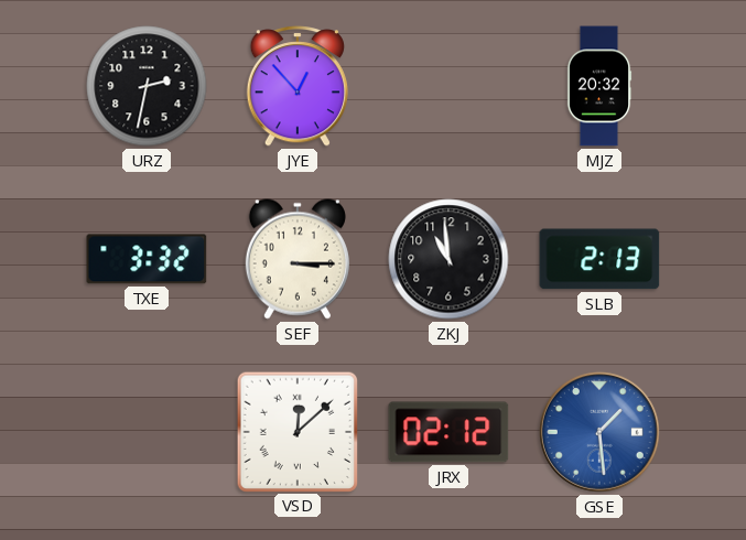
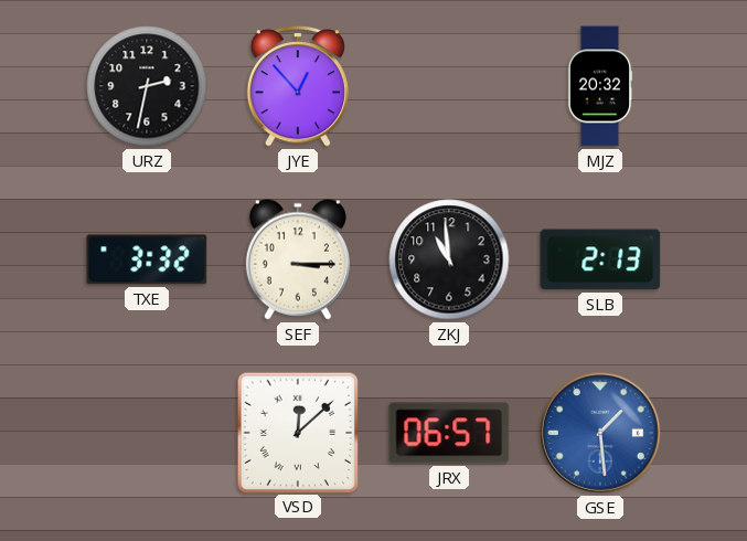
JRX: 02:12 -> 06:57
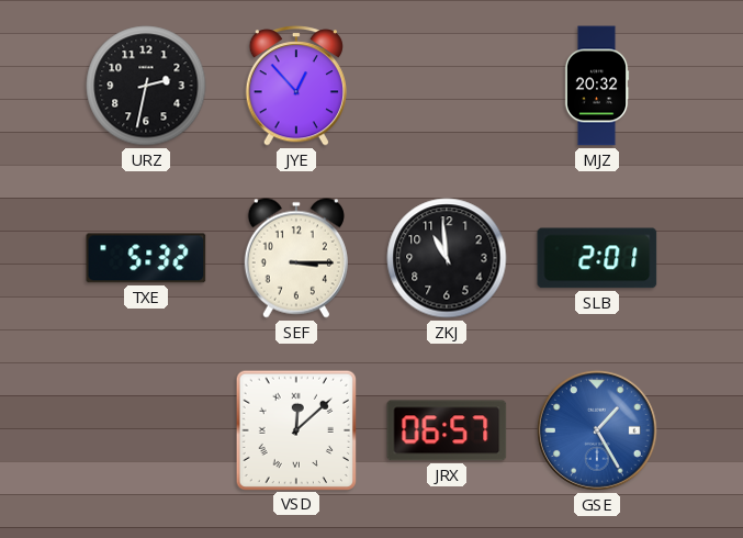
TXE: 3:32 -> 5:32
SLB: 2:13 -> 2:01
GSE: 1:29 -> 1:25
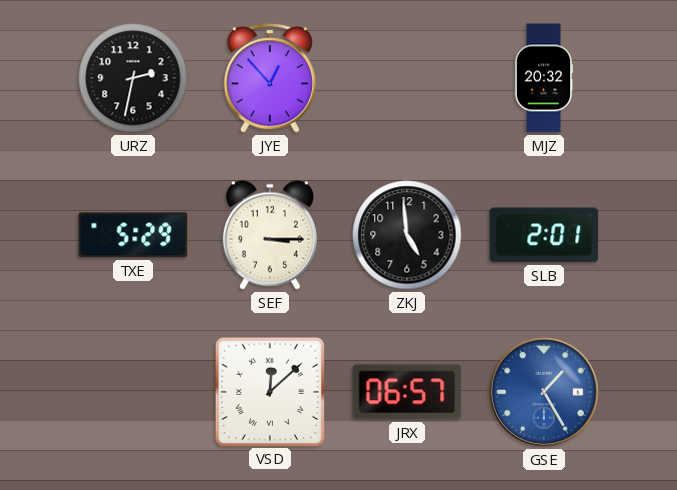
TXE: 5:32 -> 5:29
ZKJ: 10:59 -> 4:59
